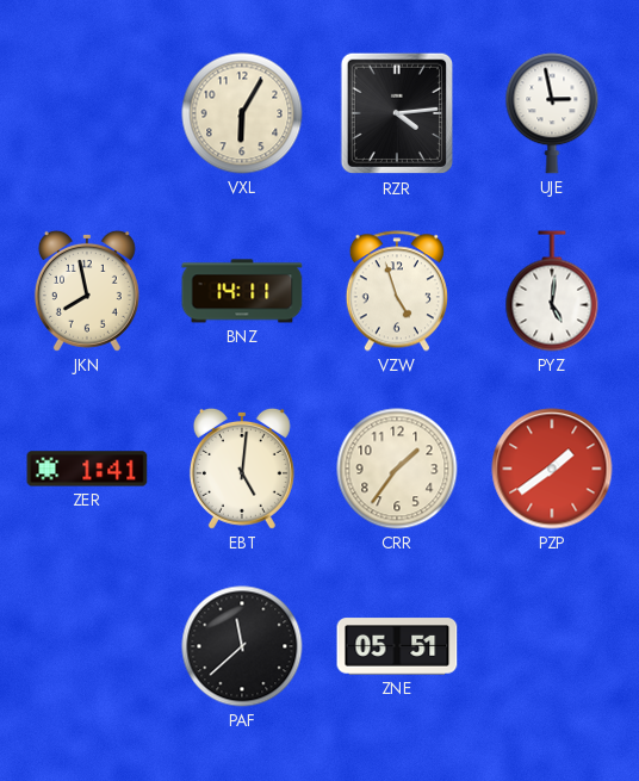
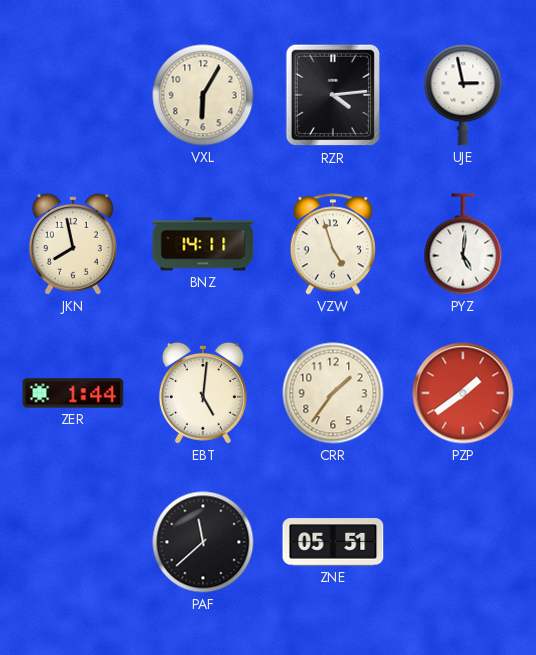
ZER: 1:41 -> 1:44
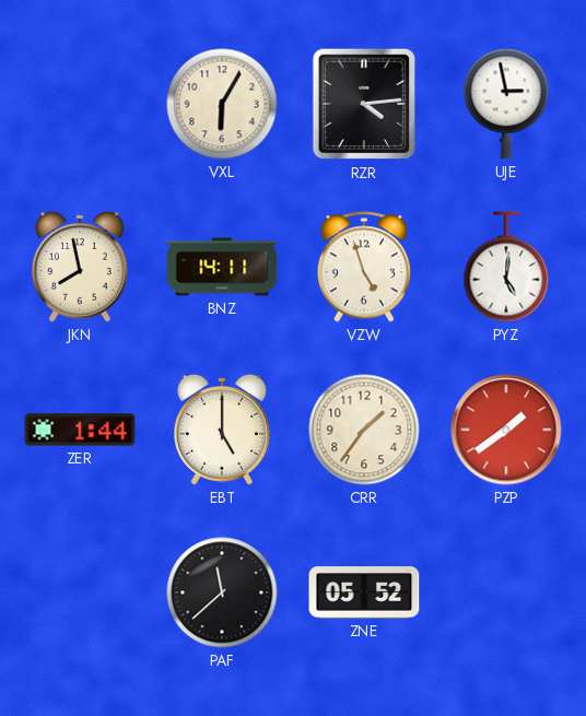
EBT: 5:01 -> 5:00
ZNE: 05:51 -> 05:52
